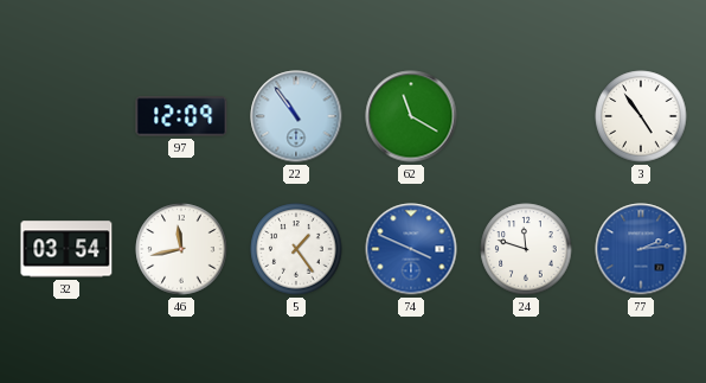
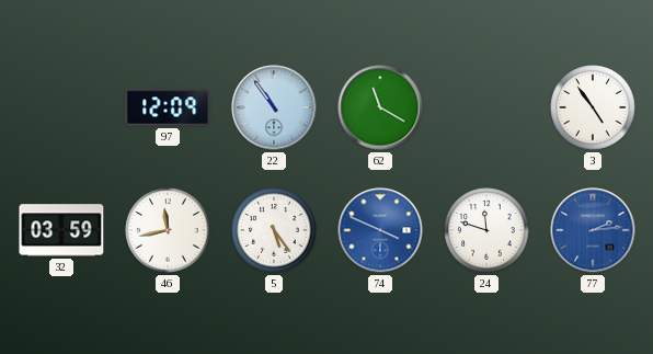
32: 03:54 -> 03:59
5: 1:24 -> 5:24
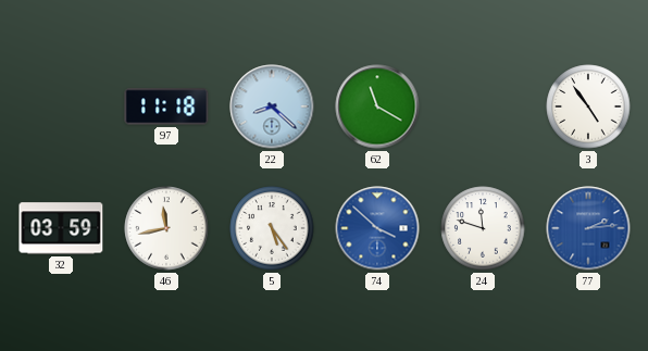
97: 12:09 -> 11:18
22: 10:54 -> 8:22
74: 3:49 -> 3:52
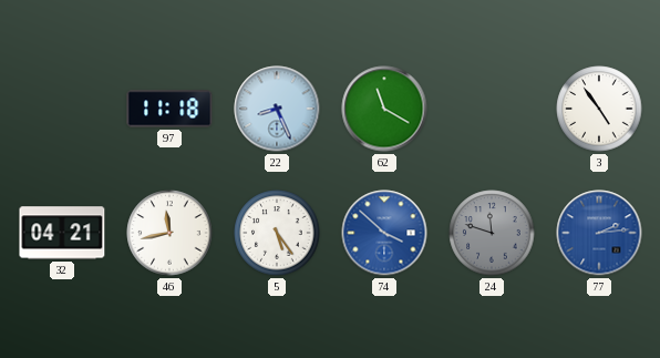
22: 8:22 -> 8:26
32: 03:59 -> 04:21
24 dial: white -> grey
